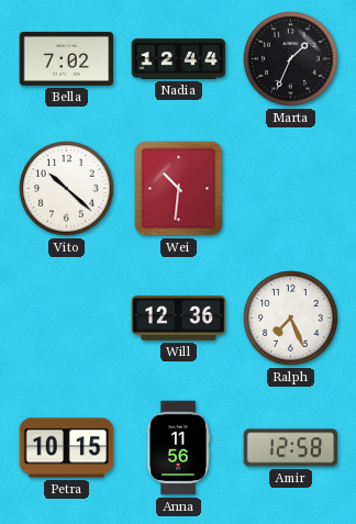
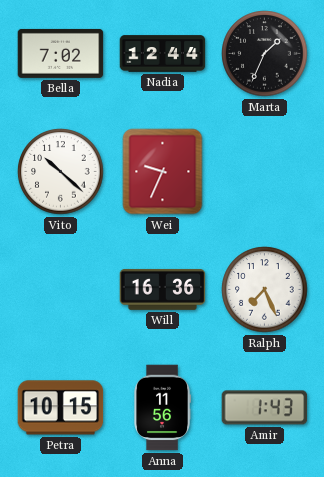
Wei: 10:31 -> 9:34
Will: 12:36 -> 16:36
Amir: 12:58 -> 1:43
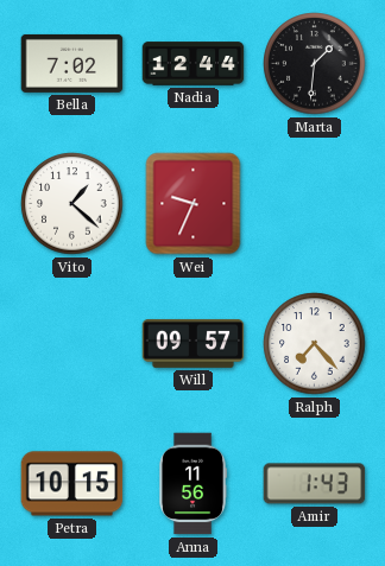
Marta: 1:34 -> 1:31
Vito: 10:22 -> 1:22
Will: 16:36 -> 09:57
Ralph: 7:26 -> 7:23
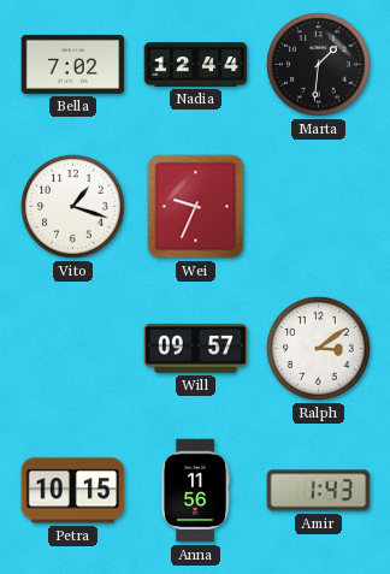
Vito: 1:22 -> 1:18
Ralph: 7:23 -> 3:09
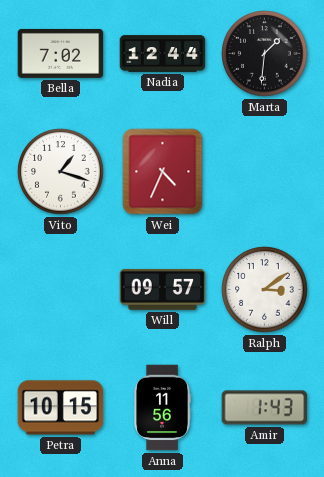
Wei: 9:34 -> 4:34
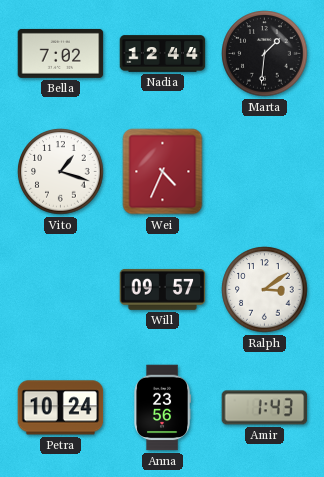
Petra: 10:15 -> 10:24
Anna: 11:56 -> 23:56
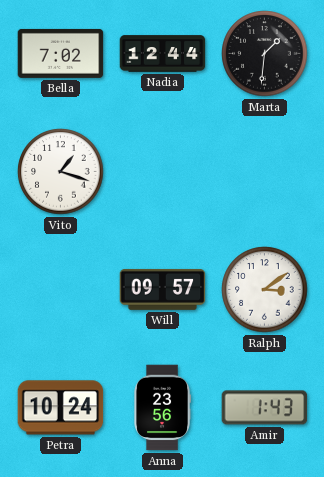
Wei: 4:34 -> none
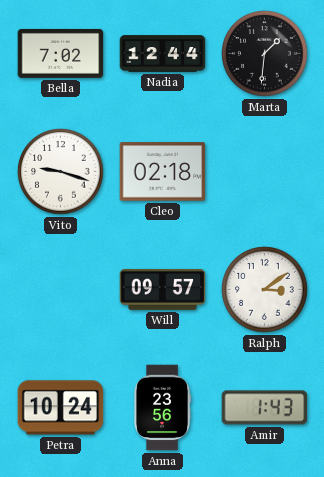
Vito: 1:18 -> 9:18
Cleo: none -> 02:18
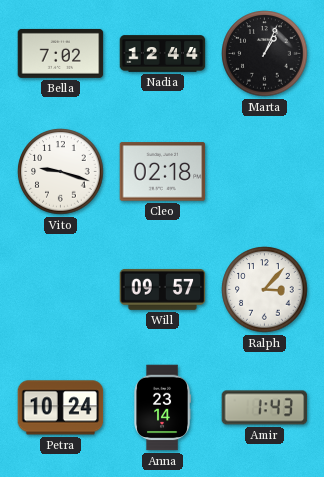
Marta: 1:31 -> 1:04
Ralph: 3:09 -> 3:07
Anna: 23:56 -> 23:14
